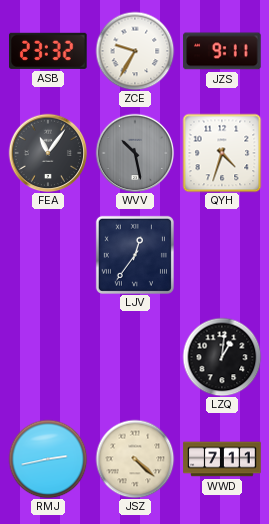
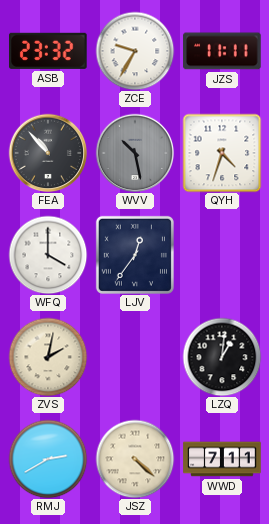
JZS: 9:11 -> 11:11
FEA: 11:06 -> 10:53
WFQ: none -> 4:00
ZVS: none -> 2:02
RMJ: 2:43 -> 2:40
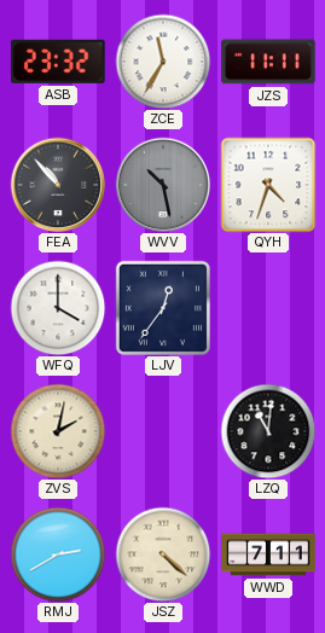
ZCE: 9:35 -> 11:35
LZQ: 1:01 -> 11:01
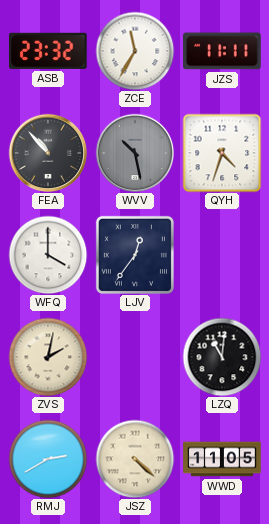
WWD: 7:11 -> 11:05
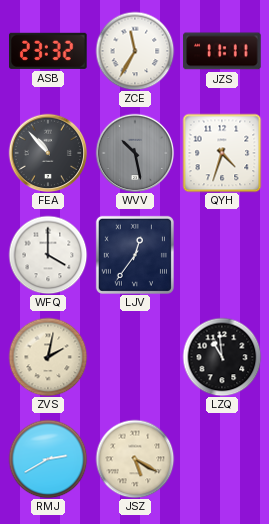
LZQ: 11:01 -> 10:59
JSZ: 4:22 -> 5:20
WWD: 11:05 -> none
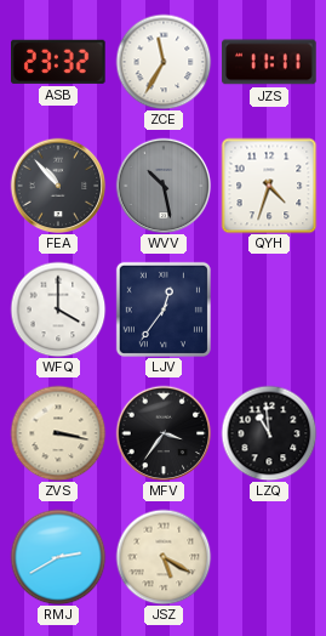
ZVS: 2:02 -> 3:17
MFV: none -> 3:36
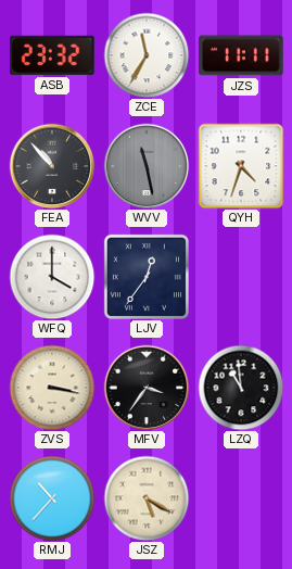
WVV: 10:28 -> 11:28
RMJ: 2:40 -> 10:37
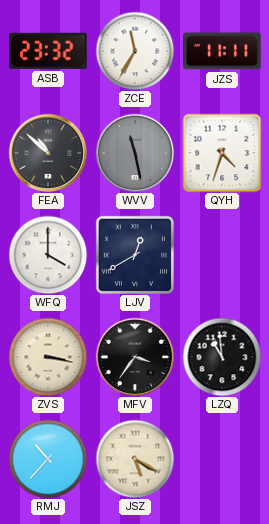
FEA: 10:53 -> 10:52
LJV: 12:36 -> 12:40
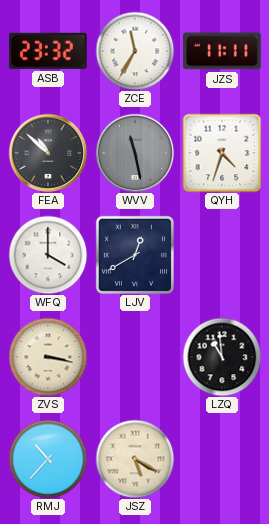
MFV: 3:36 -> none
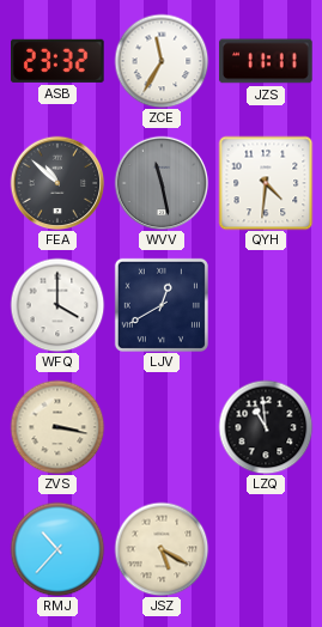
QYH: 4:33 -> 4:31
